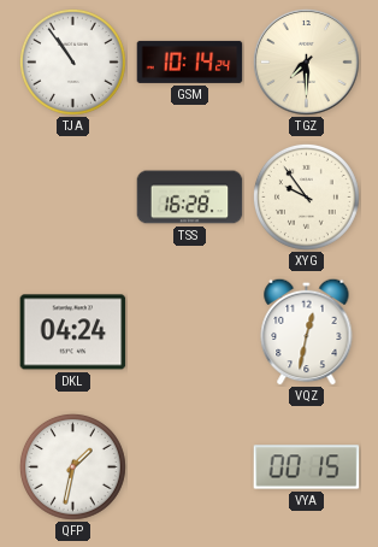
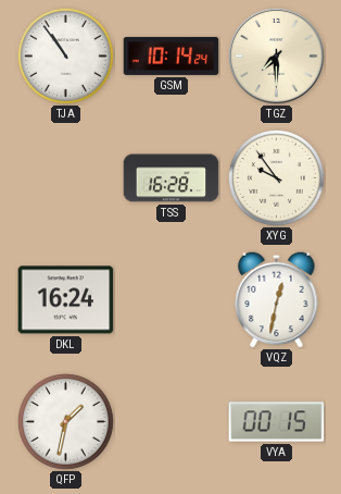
DKL: 04:24 -> 16:24
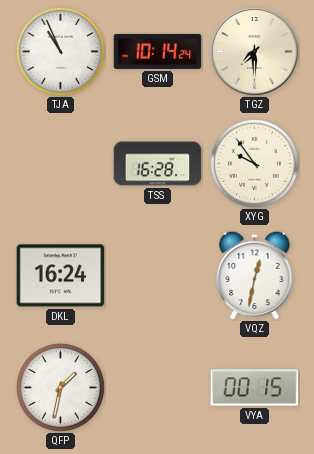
TJA: 10:54 -> 10:56
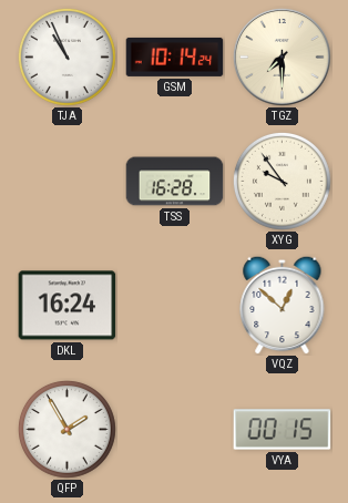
VQZ: 12:32 -> 12:52
QFP: 1:32 -> 1:55
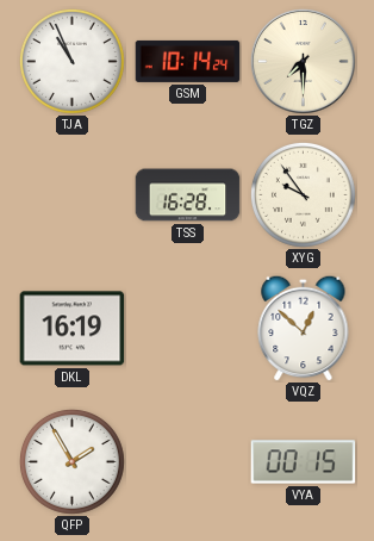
DKL: 16:24 -> 16:19
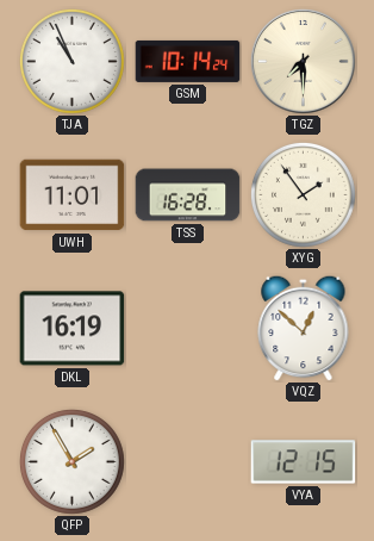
UWH: none -> 11:01
XYG: 9:54 -> 1:54
VYA: 00:15 -> 12:15
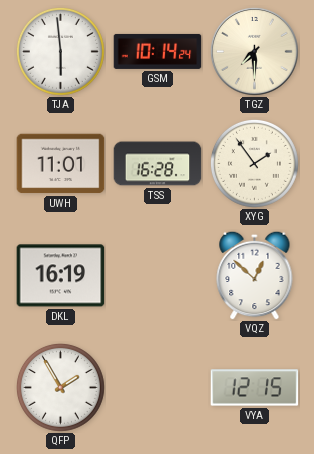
TJA: 10:56 -> 5:59
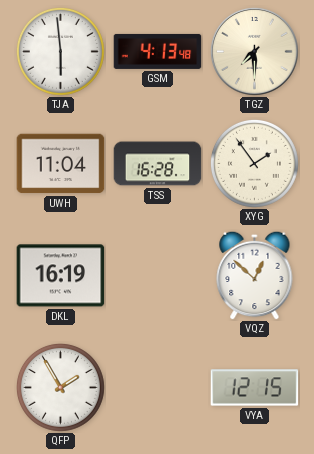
GSM: 10:14 -> 4:13
UWH: 11:01 -> 11:04
